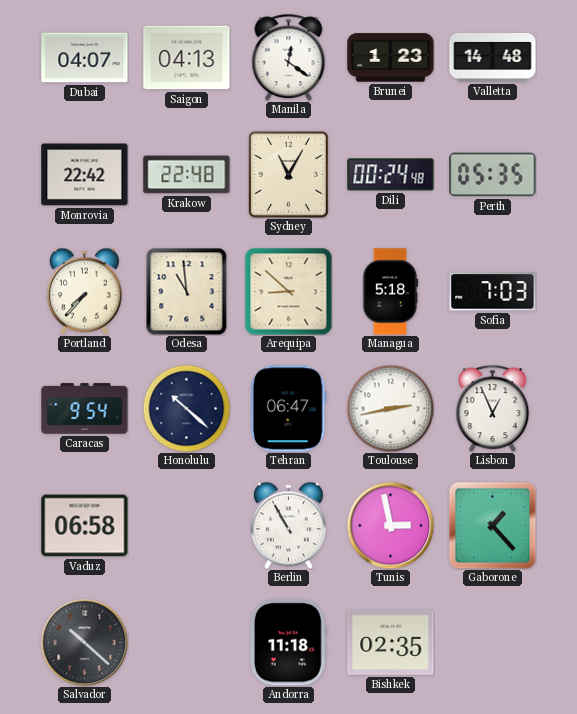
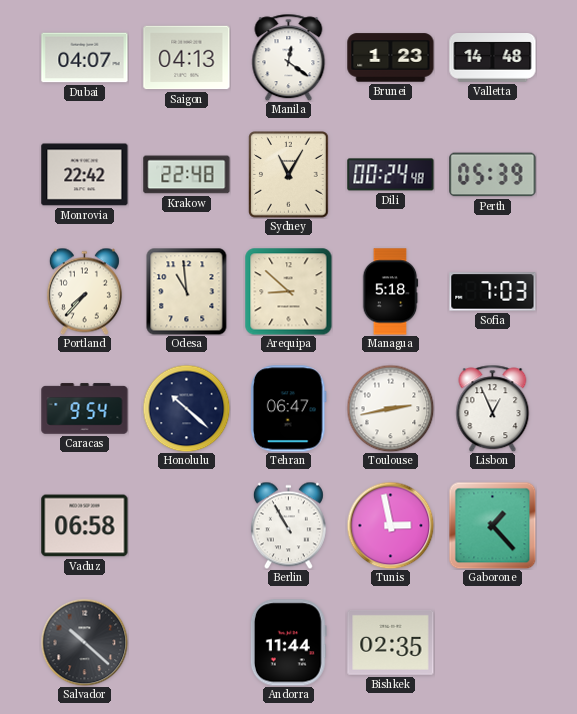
Perth: 05:35 -> 05:39
Andorra: 11:18 -> 11:44
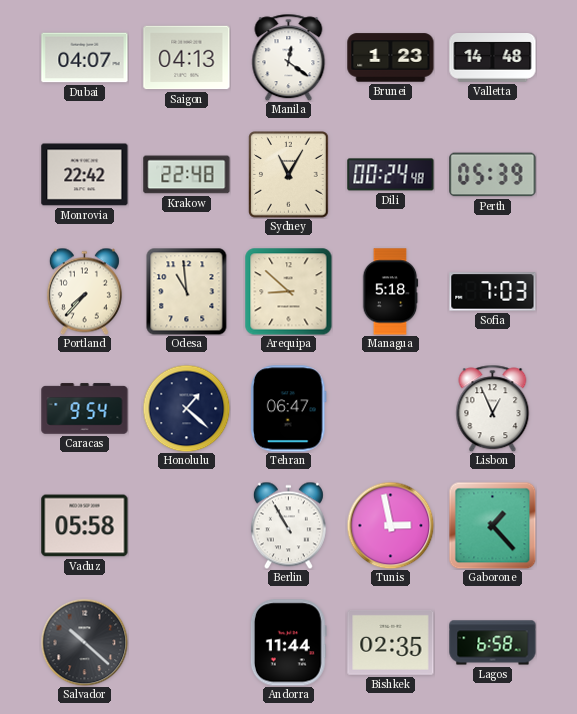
Honolulu: 10:22 -> 1:22
Toulouse: 2:43 -> none
Vaduz: 06:58 -> 05:58
Lagos: none -> 6:58
